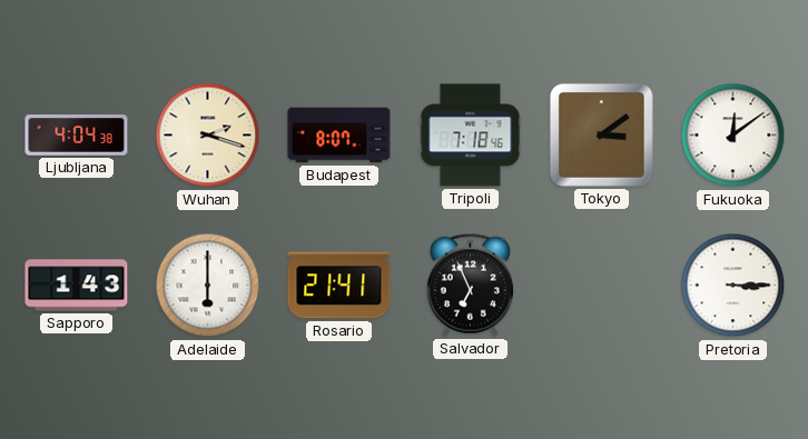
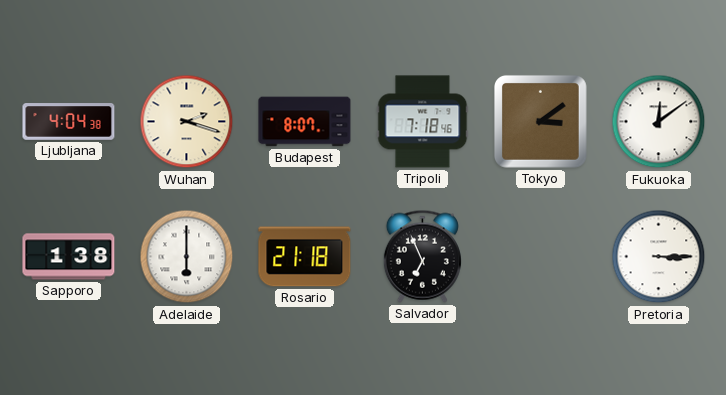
Sapporo: 1:43 -> 1:38
Rosario: 21:41 -> 21:18
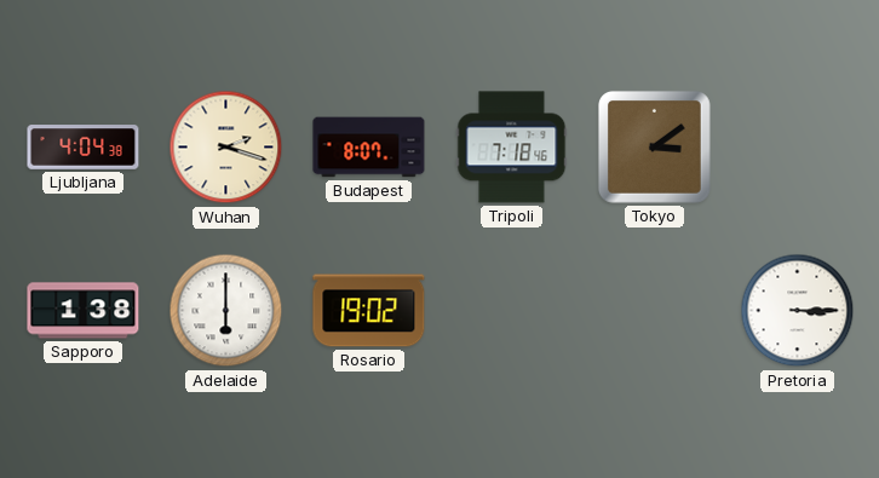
Fukuoka: 12:09 -> none
Rosario: 21:18 -> 19:02
Salvador: 6:56 -> none
